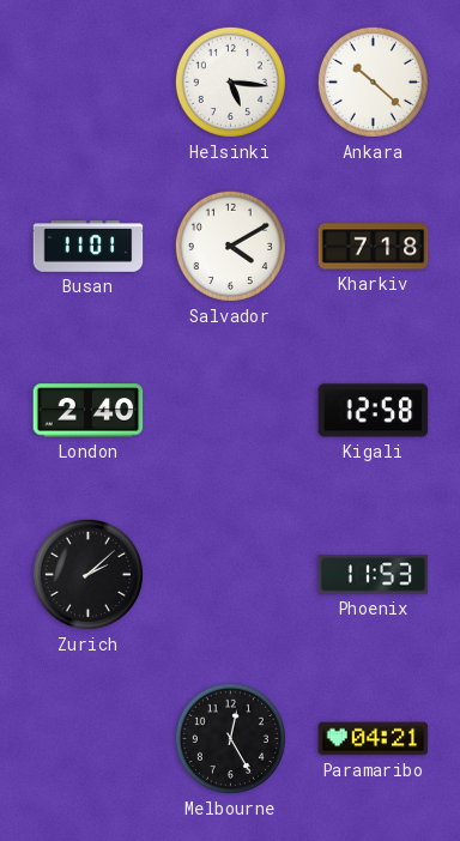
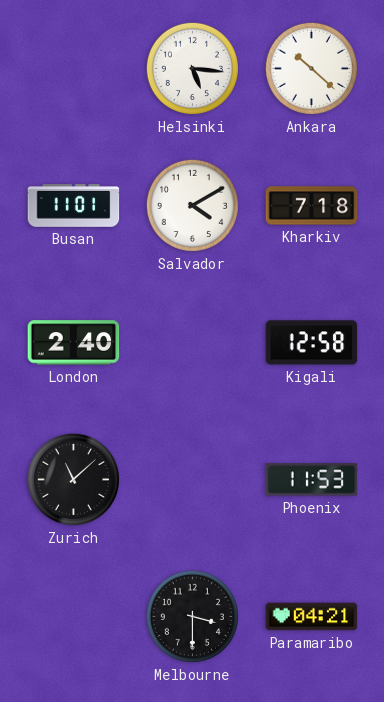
Zurich: 2:08 -> 11:08
Melbourne: 12:25 -> 3:30
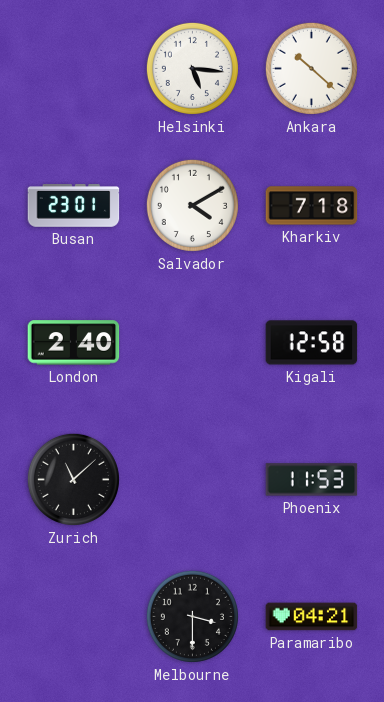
Busan: 11:01 -> 23:01
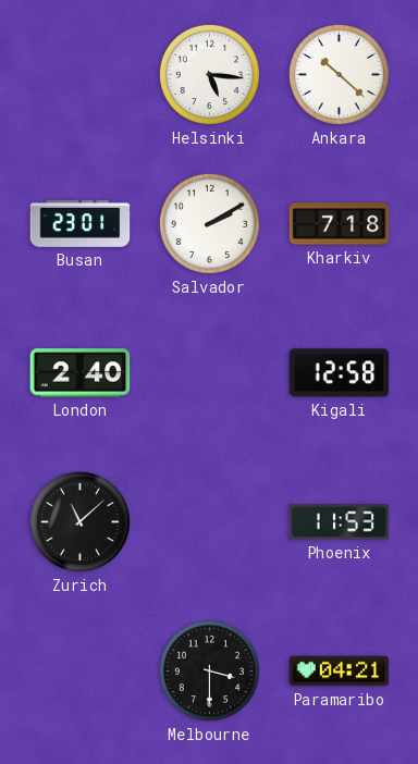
Salvador: 4:10 -> 2:10
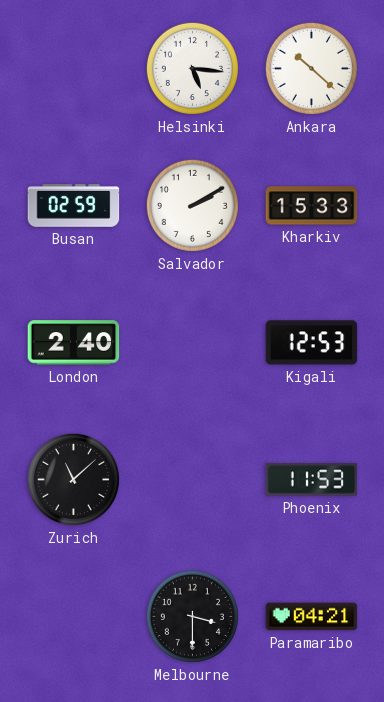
Busan: 23:01 -> 02:59
Kharkiv: 7:18 -> 15:33
Kigali: 12:58 -> 12:53
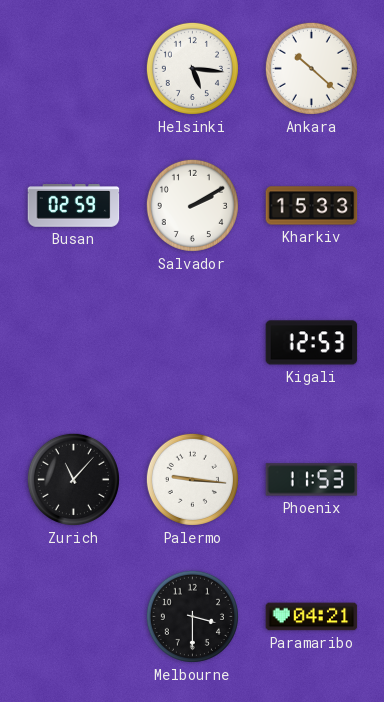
London: 2:40 -> none
Zurich: 11:08 -> 11:07
Palermo: none -> 9:16
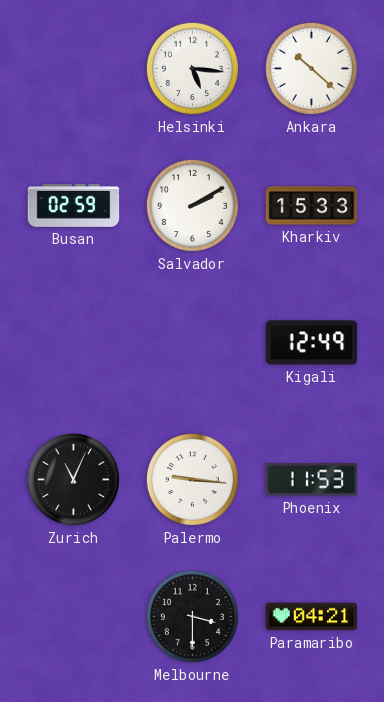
Kigali: 12:53 -> 12:49
Zurich: 11:07 -> 11:04
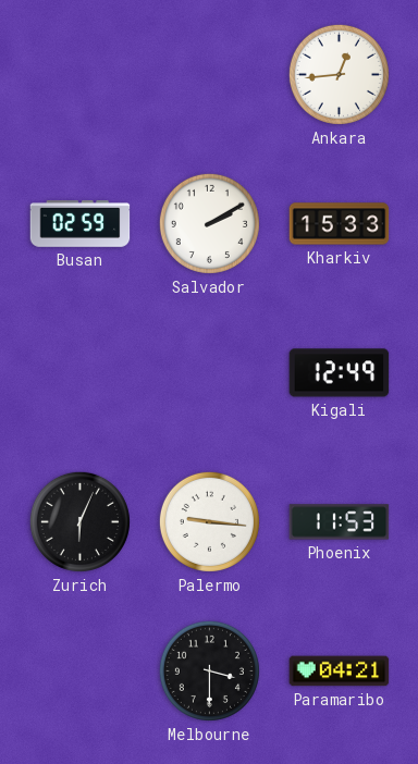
Helsinki: 5:16 -> none
Ankara: 10:22 -> 12:44
Zurich: 11:04 -> 6:04
